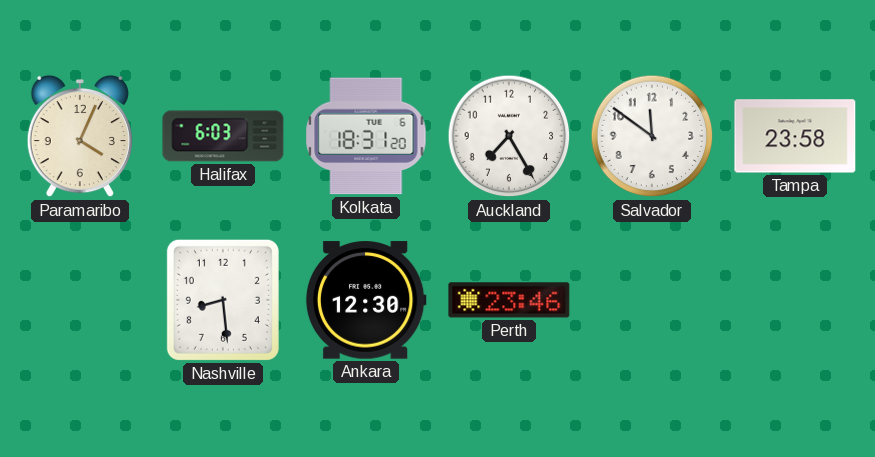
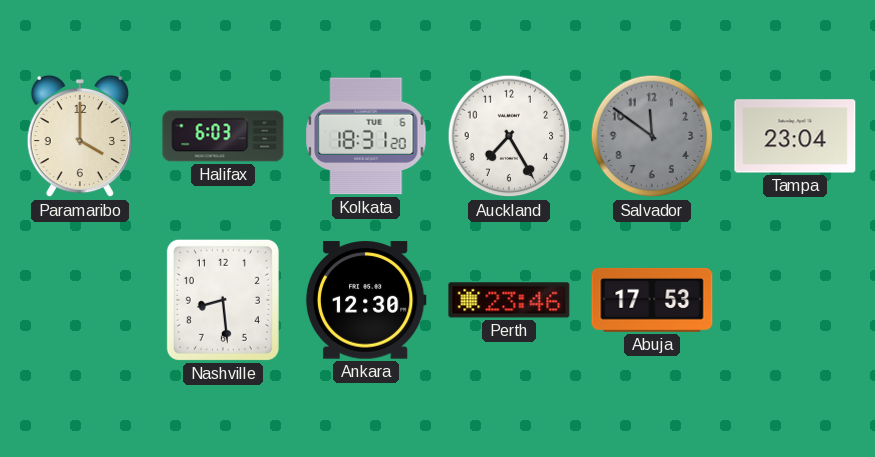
Paramaribo: 4:04 -> 4:00
Salvador dial: white -> grey
Tampa: 23:58 -> 23:04
Abuja: none -> 17:53
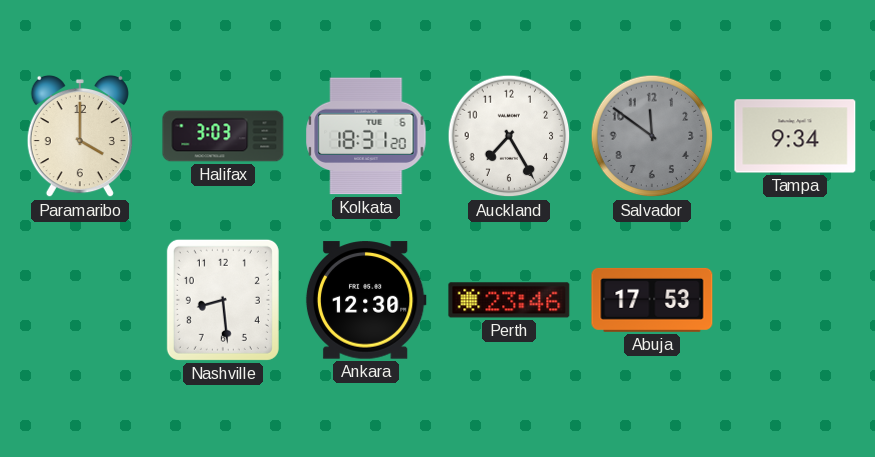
Halifax: 6:03 -> 3:03
Tampa: 23:04 -> 9:34
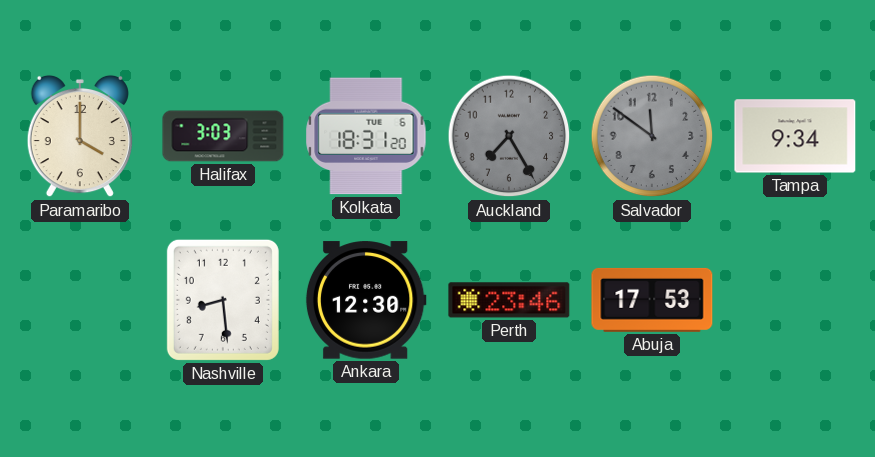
Auckland dial: white -> grey
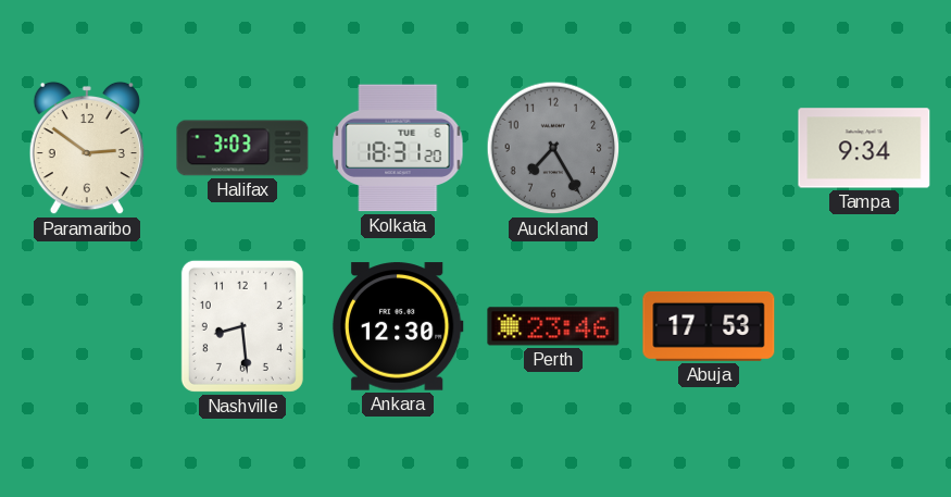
Paramaribo: 4:00 -> 2:51
Salvador: 11:51 -> none
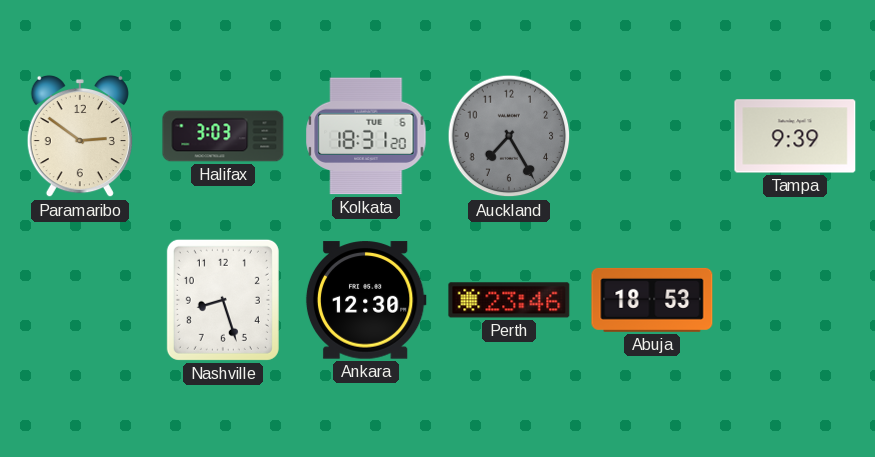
Tampa: 9:34 -> 9:39
Nashville: 8:29 -> 8:27
Abuja: 17:53 -> 18:53
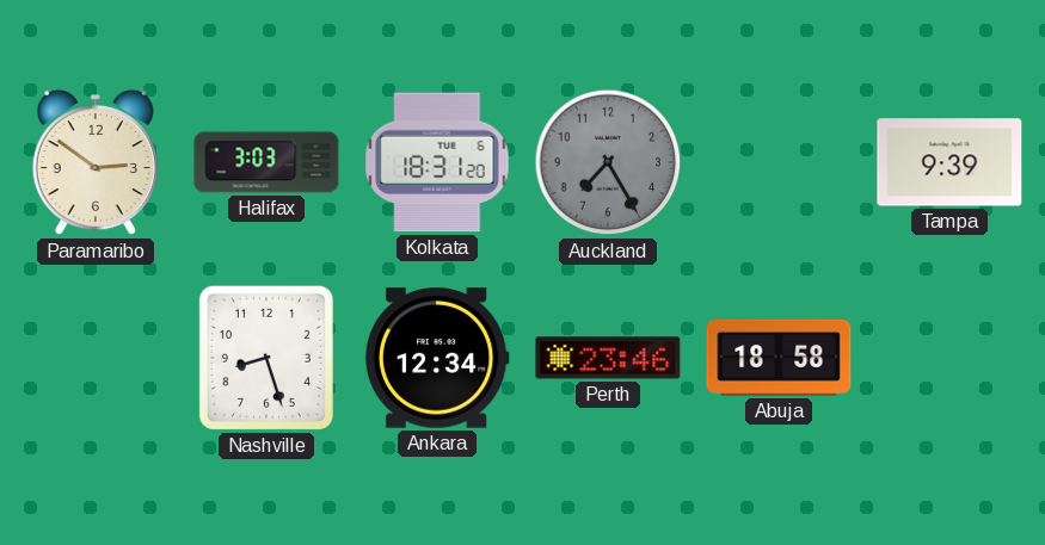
Ankara: 12:30 -> 12:34
Abuja: 18:53 -> 18:58
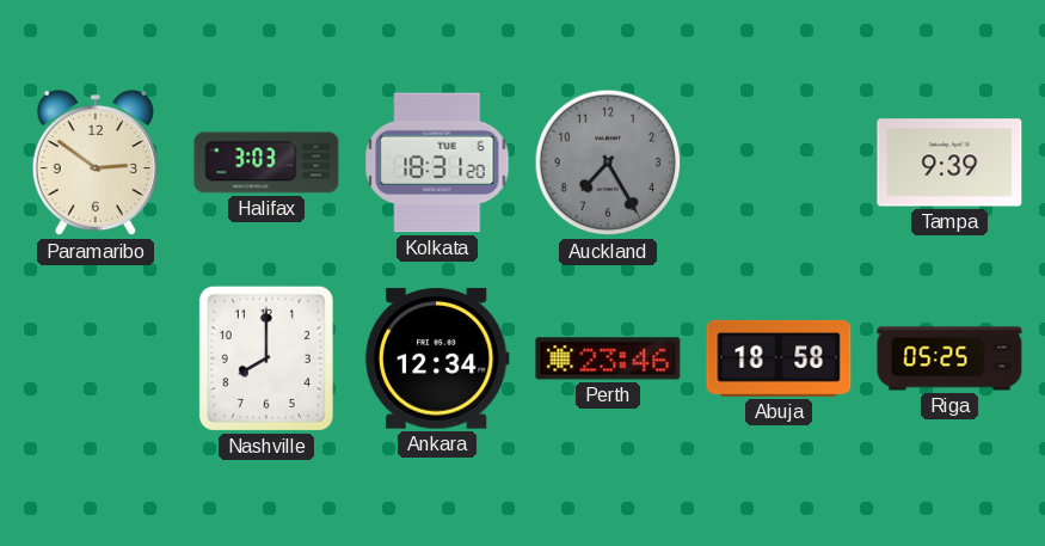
Nashville: 8:27 -> 8:00
Riga: none -> 05:25
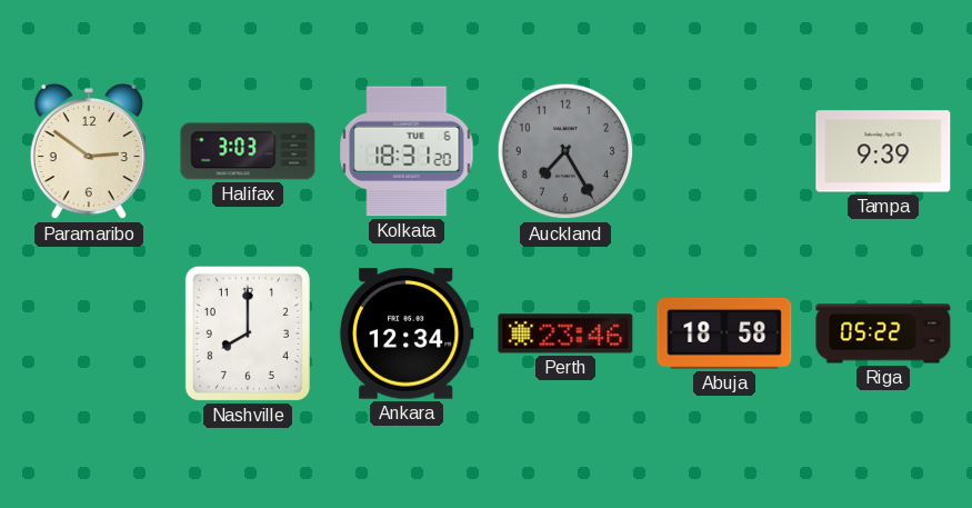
Riga: 05:25 -> 05:22
